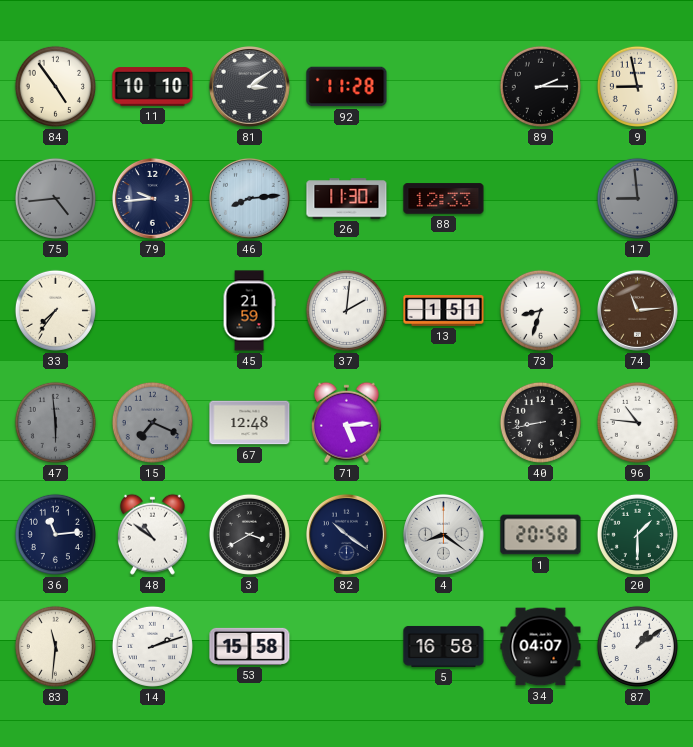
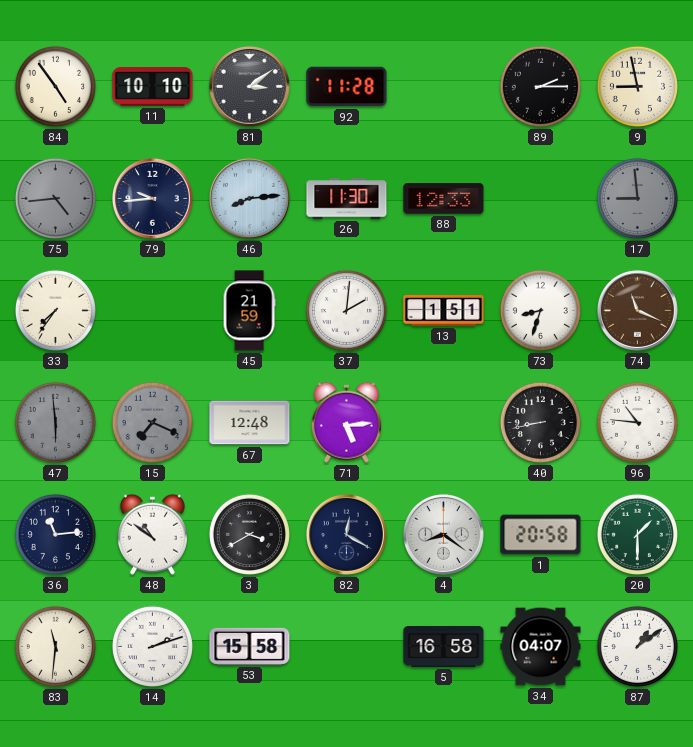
74: 11:14 -> 11:19
82: 10:21 -> 12:20
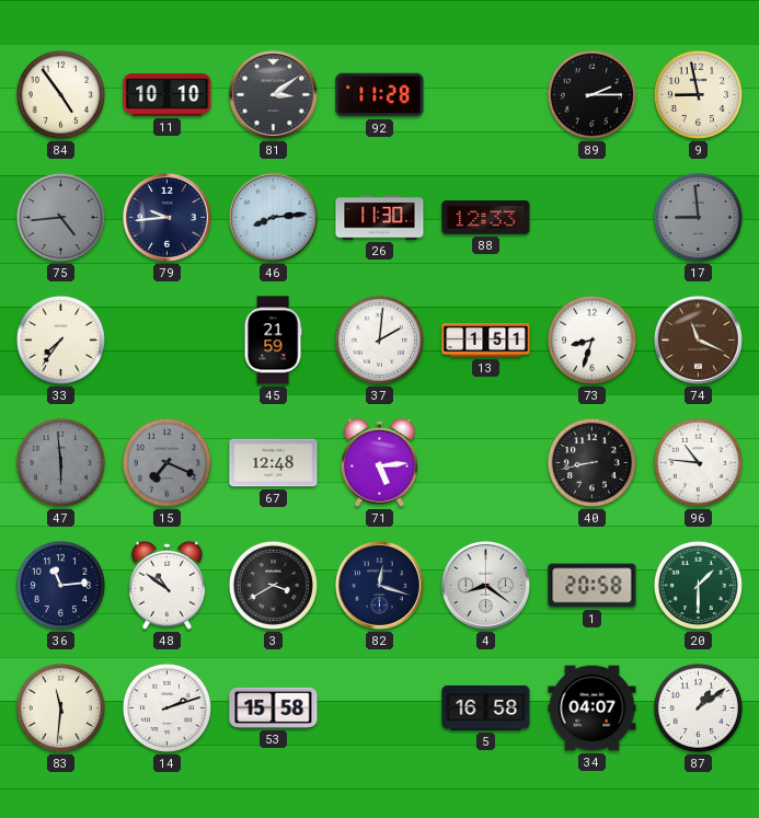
82: 12:20 -> 12:18
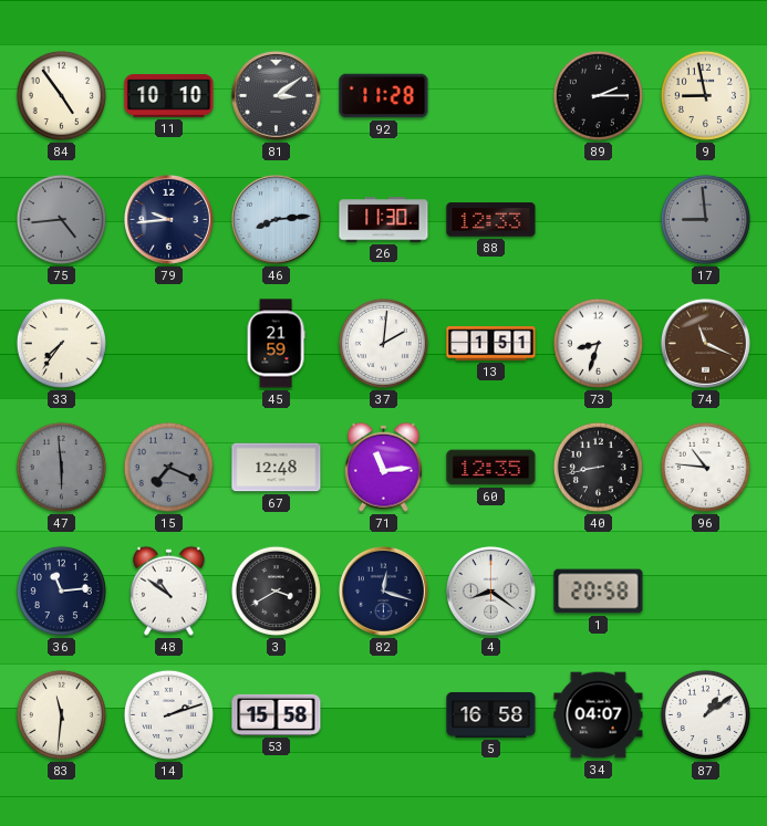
71: 5:14 -> 11:14
60: none -> 12:35
20: 1:30 -> none
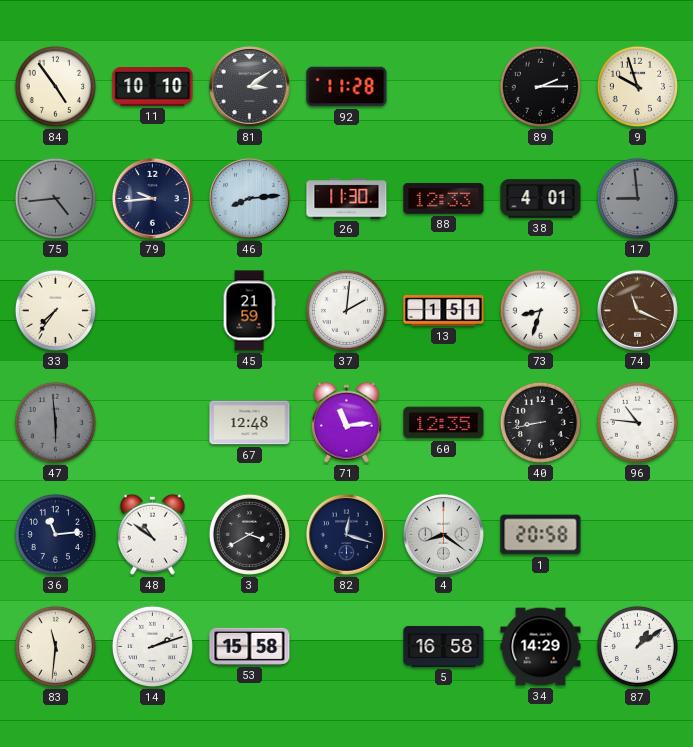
9: 8:58 -> 9:57
38: none -> 4:01
15: 7:19 -> none
34: 04:07 -> 14:29
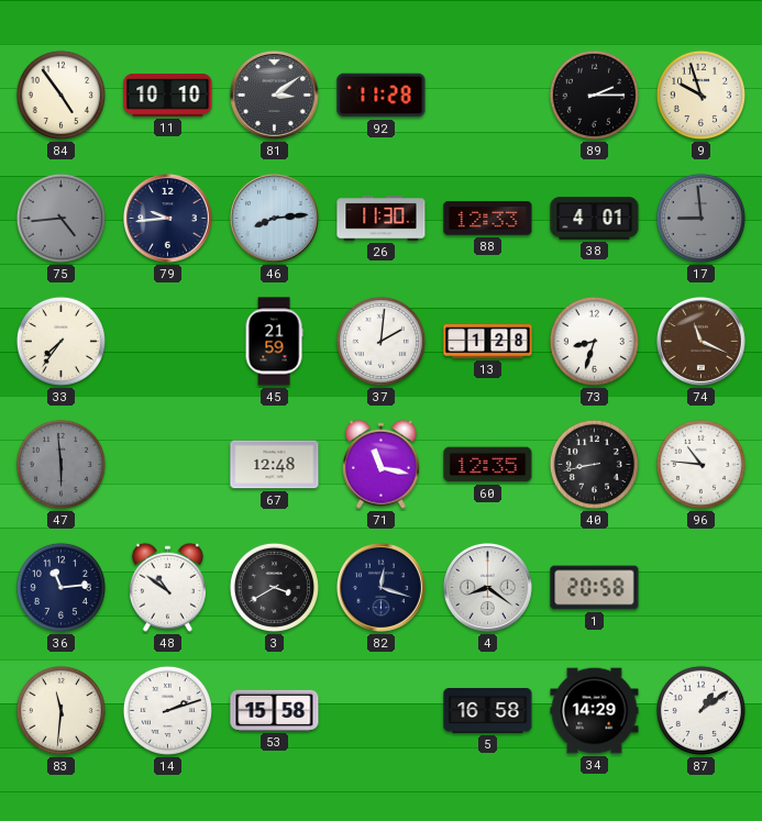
13: 1:51 -> 1:28
71: 11:14 -> 11:17
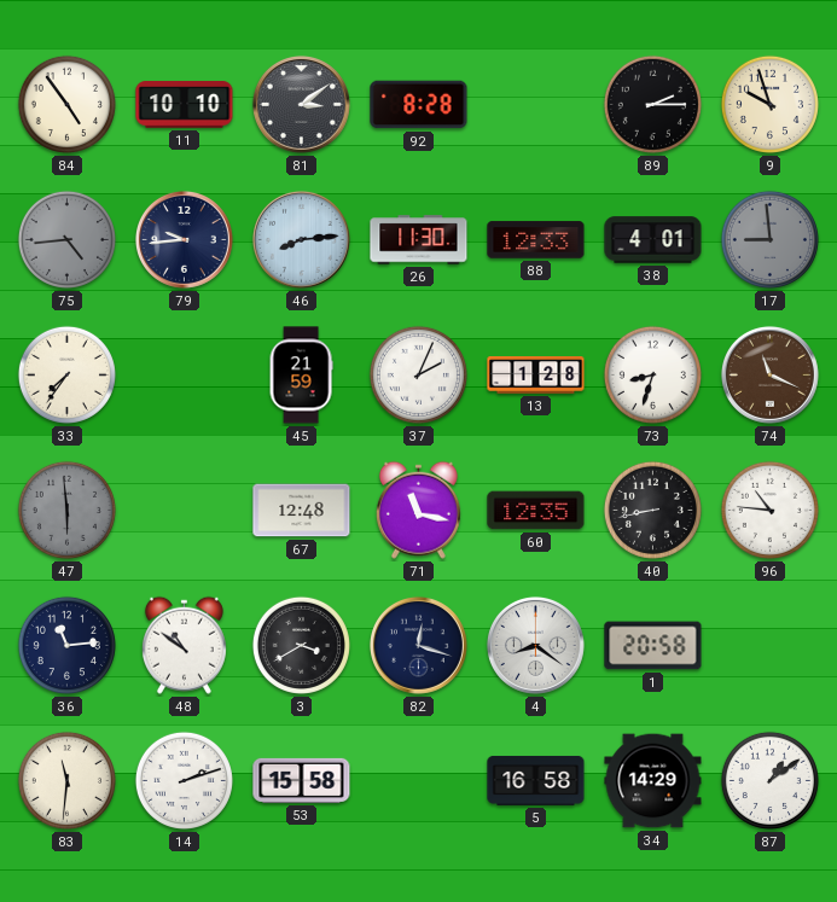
92: 11:28 -> 8:28
37: 2:01 -> 2:04
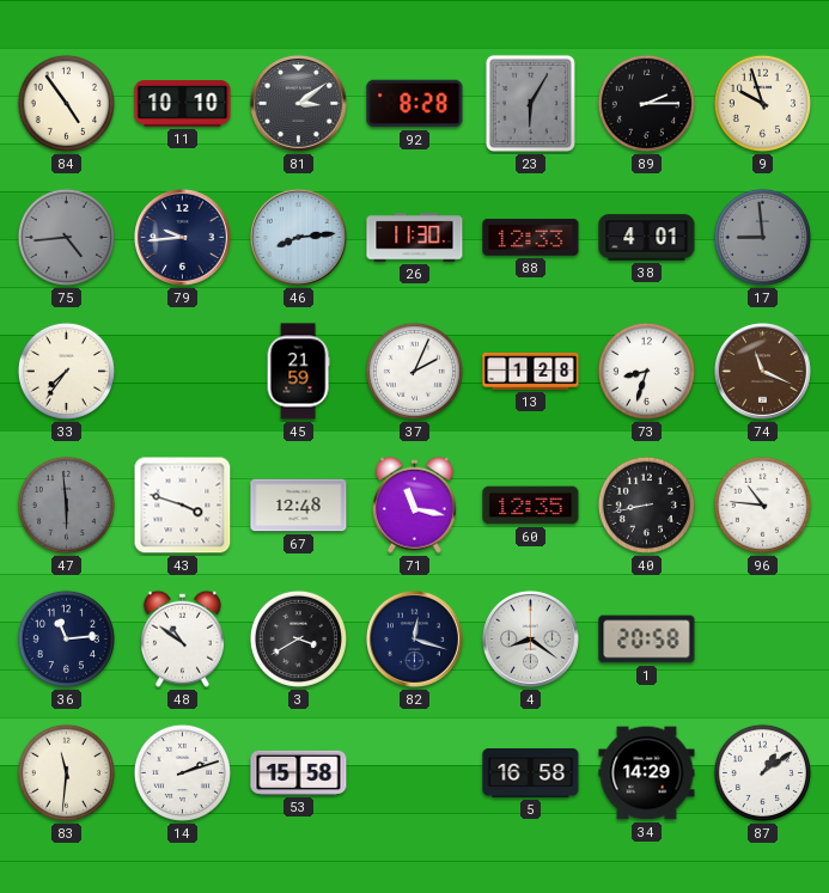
23: none -> 6:05
43: none -> 3:48
